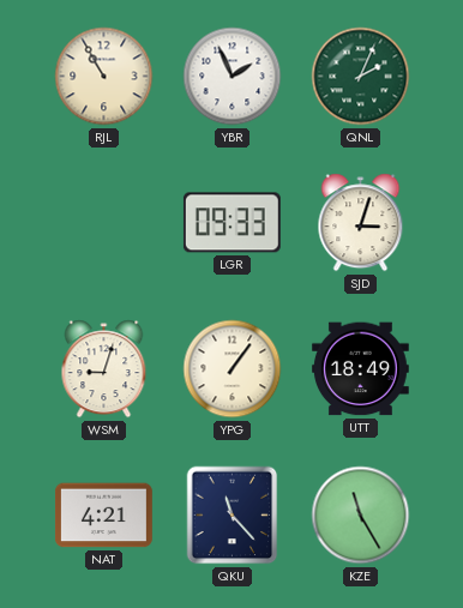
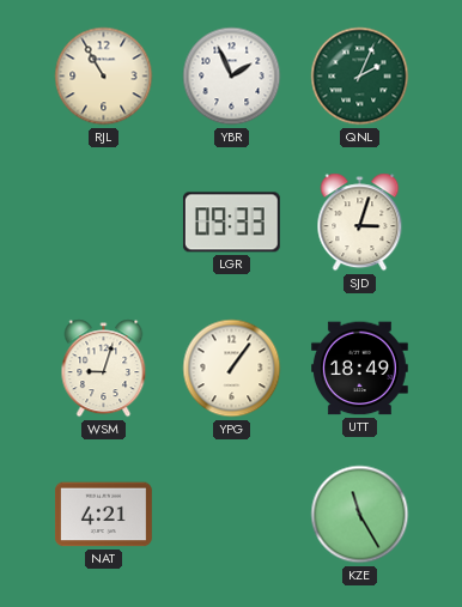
QKU: 11:23 -> none
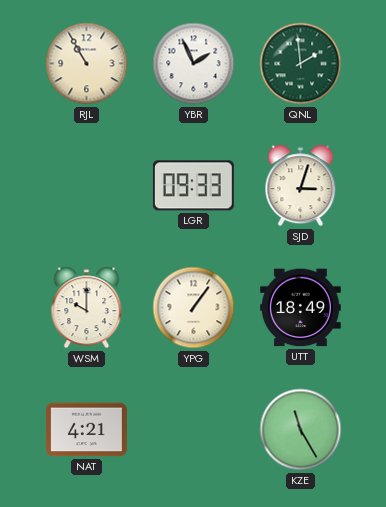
QNL: 2:04 -> 1:59
WSM: 9:03 -> 10:00
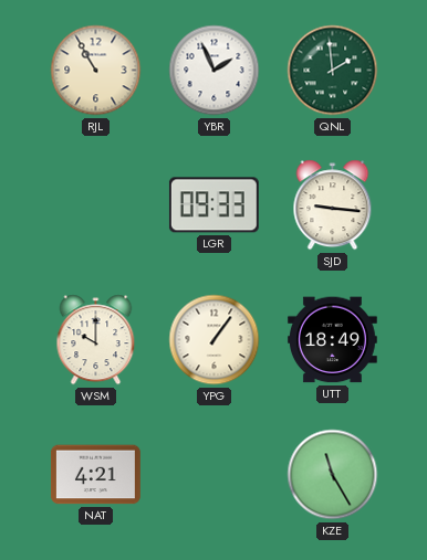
SJD: 3:03 -> 9:16
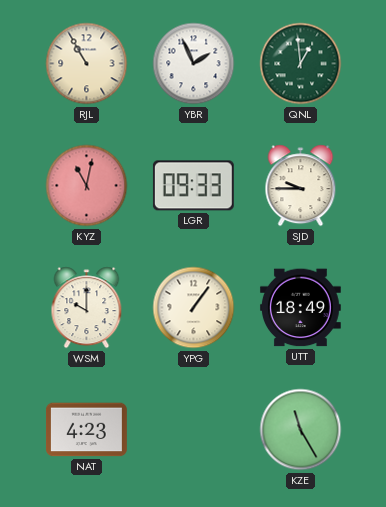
QNL: 1:59 -> 12:59
KYZ: none -> 11:02
SJD: 9:16 -> 9:45
NAT: 4:21 -> 4:23
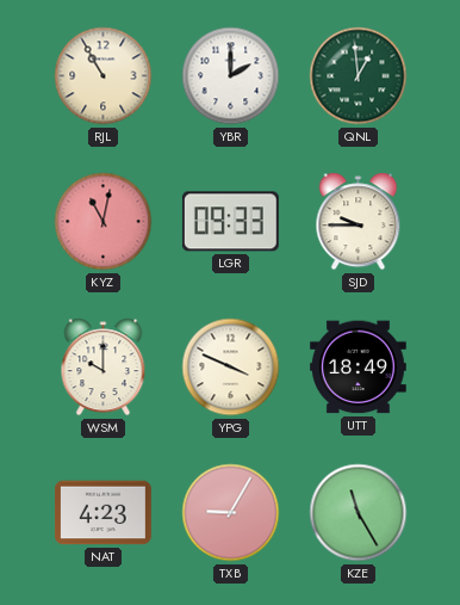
YBR: 1:56 -> 2:00
YPG: 1:06 -> 3:49
TXB: none -> 9:05
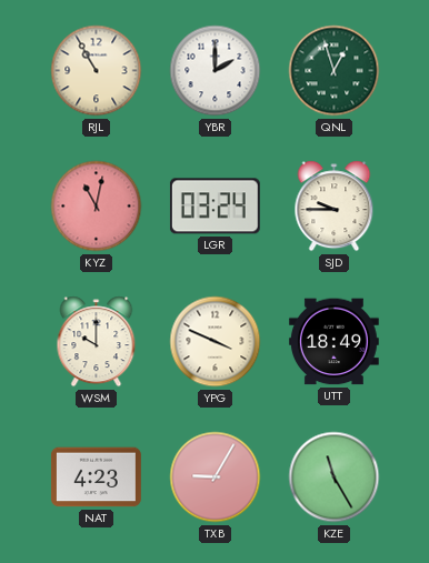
QNL: 12:59 -> 12:57
LGR: 09:33 -> 03:24
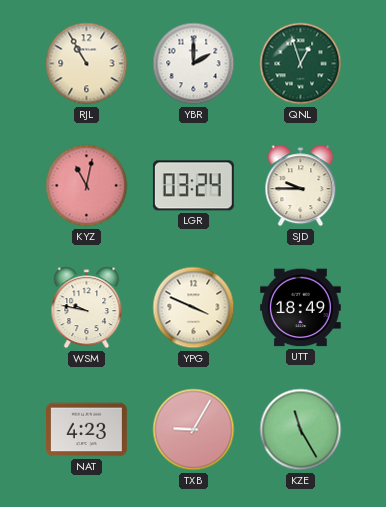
WSM: 10:00 -> 9:47
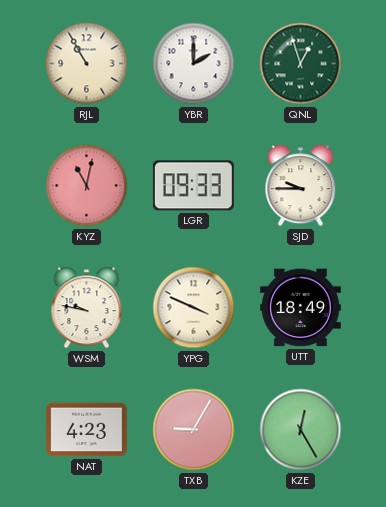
LGR: 03:24 -> 09:33
KZE: 11:25 -> 12:25
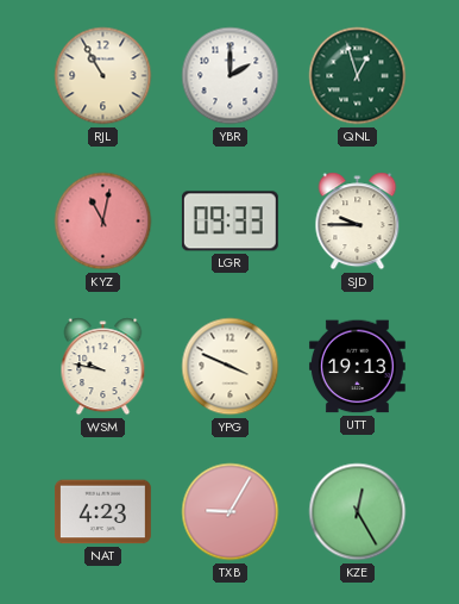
UTT: 18:49 -> 19:13
